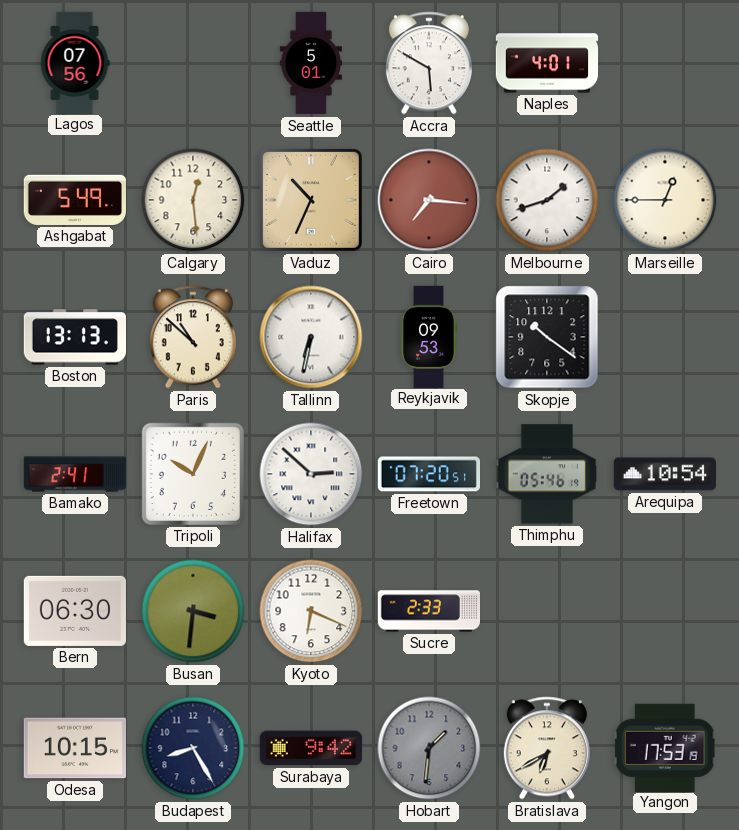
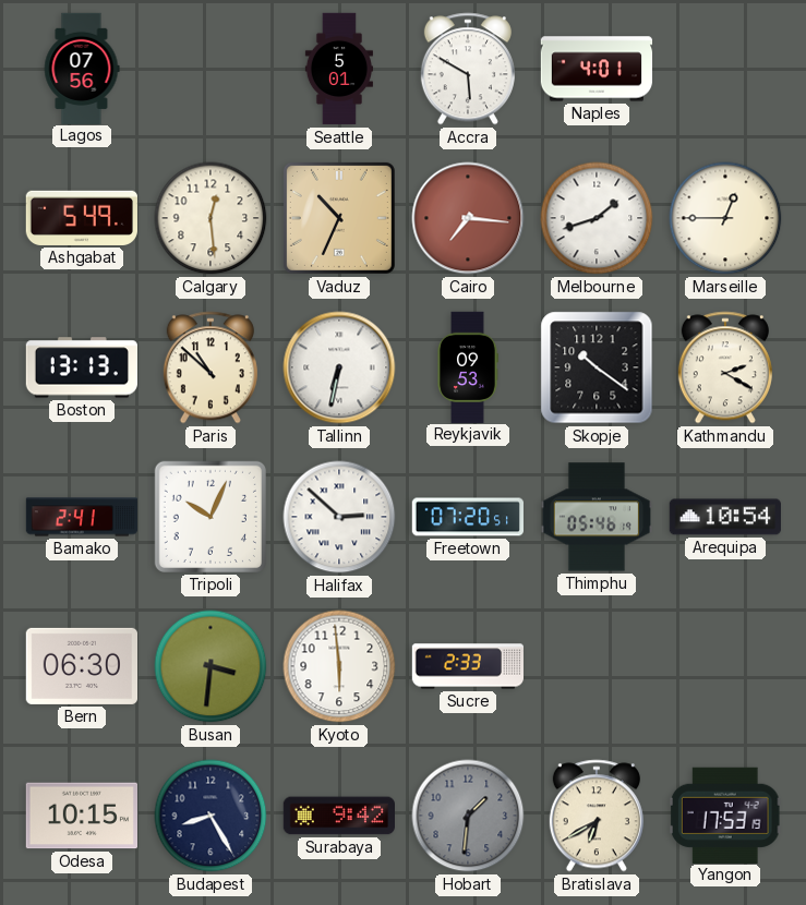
Kathmandu: none -> 2:20
Kyoto: 6:19 -> 5:59
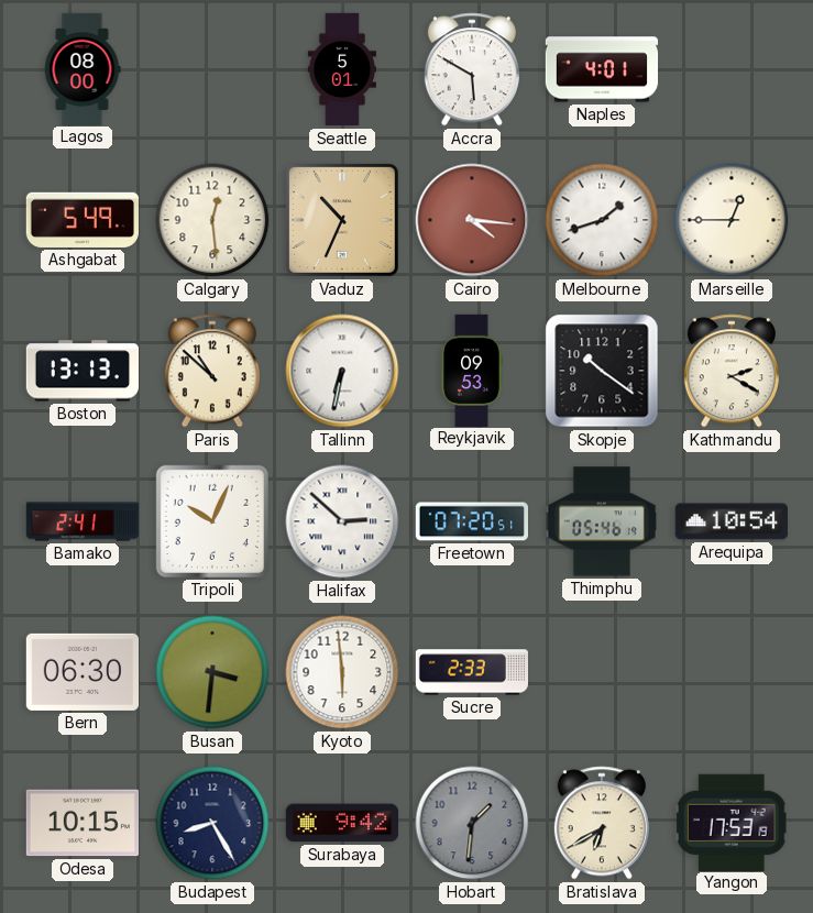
Lagos: 07:56 -> 08:00
Cairo: 7:16 -> 4:16
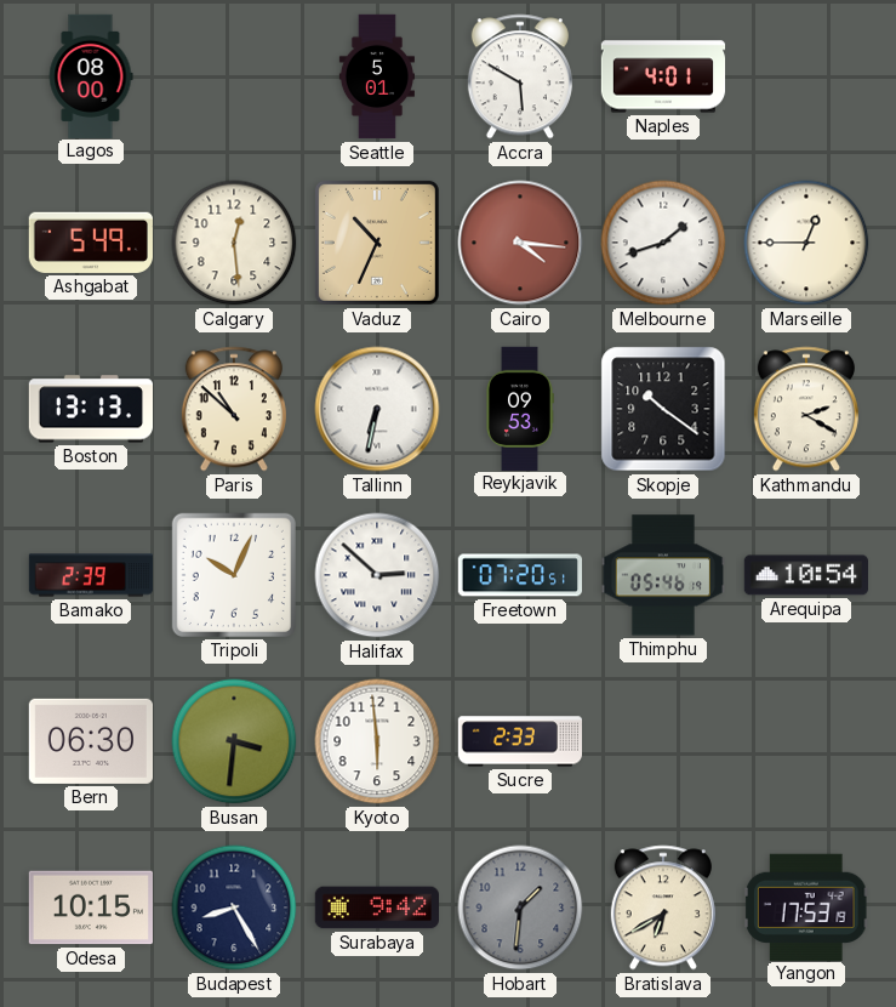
Bamako: 2:41 -> 2:39
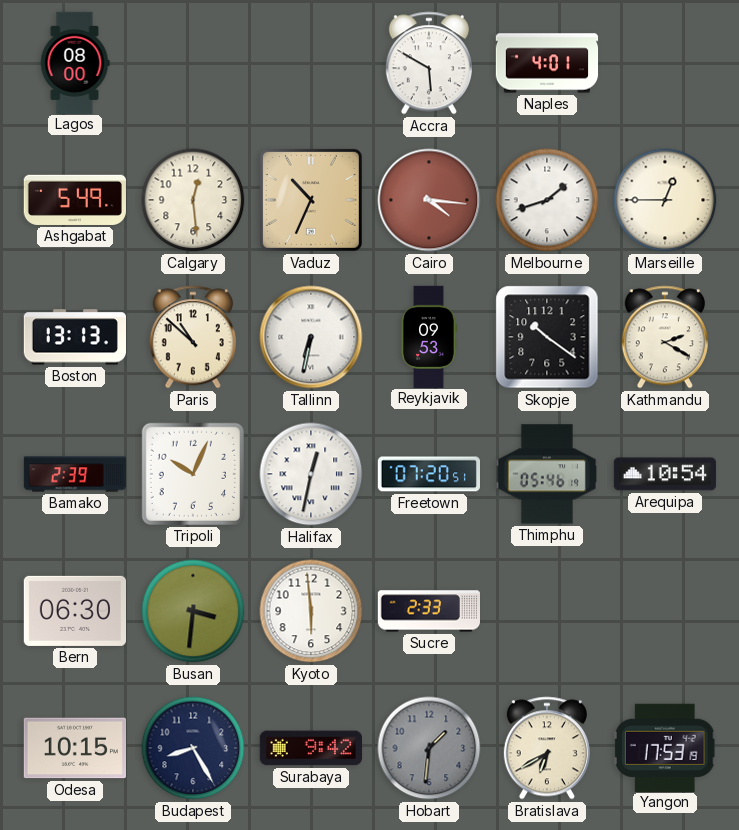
Seattle: 5:01 -> none
Halifax: 2:52 -> 12:32
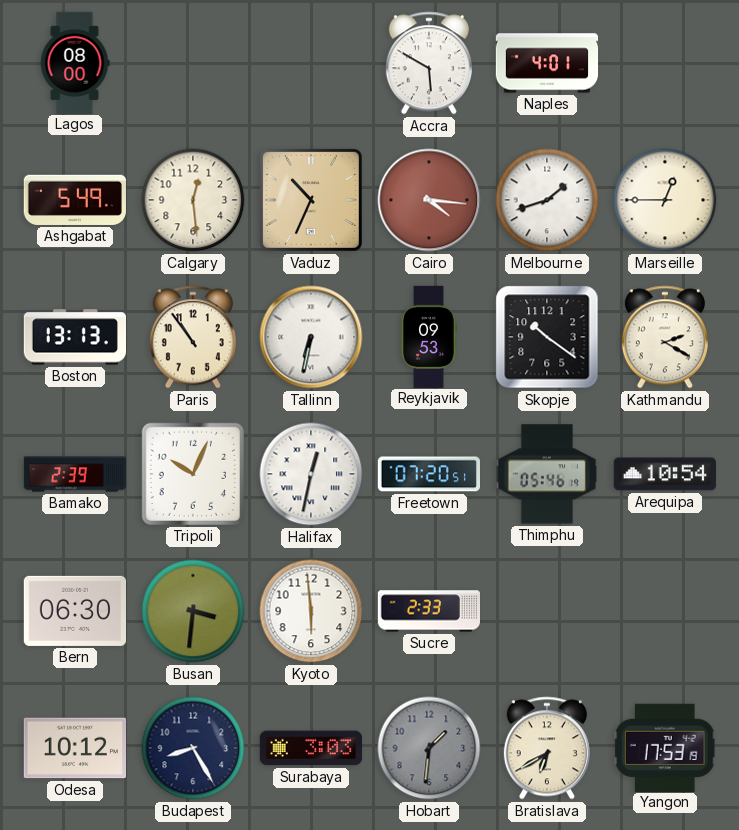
Paris: 10:52 -> 10:54
Odesa: 10:15 -> 10:12
Surabaya: 9:42 -> 3:03
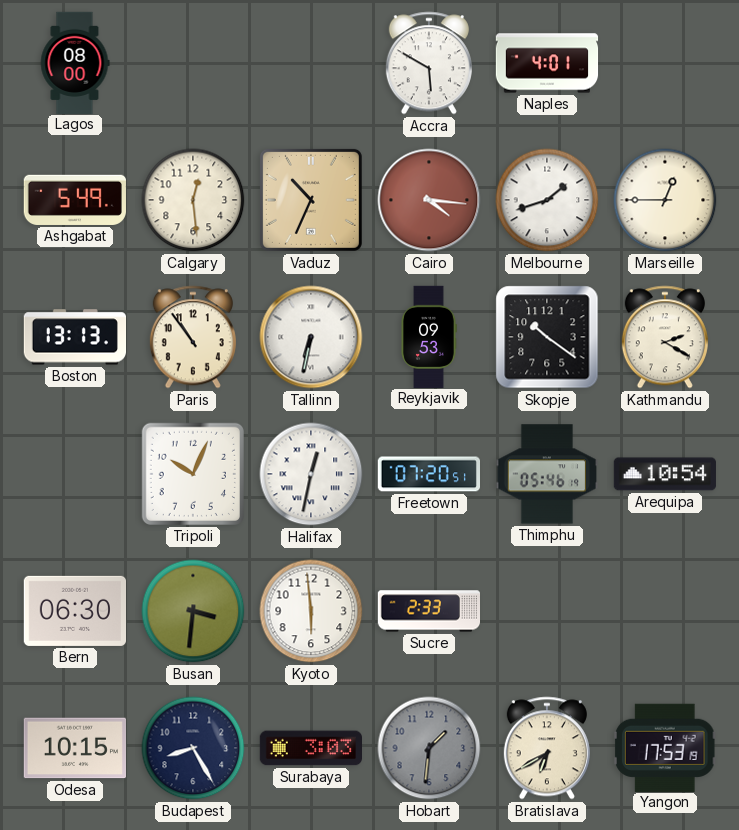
Bamako: 2:39 -> none
Odesa: 10:12 -> 10:15
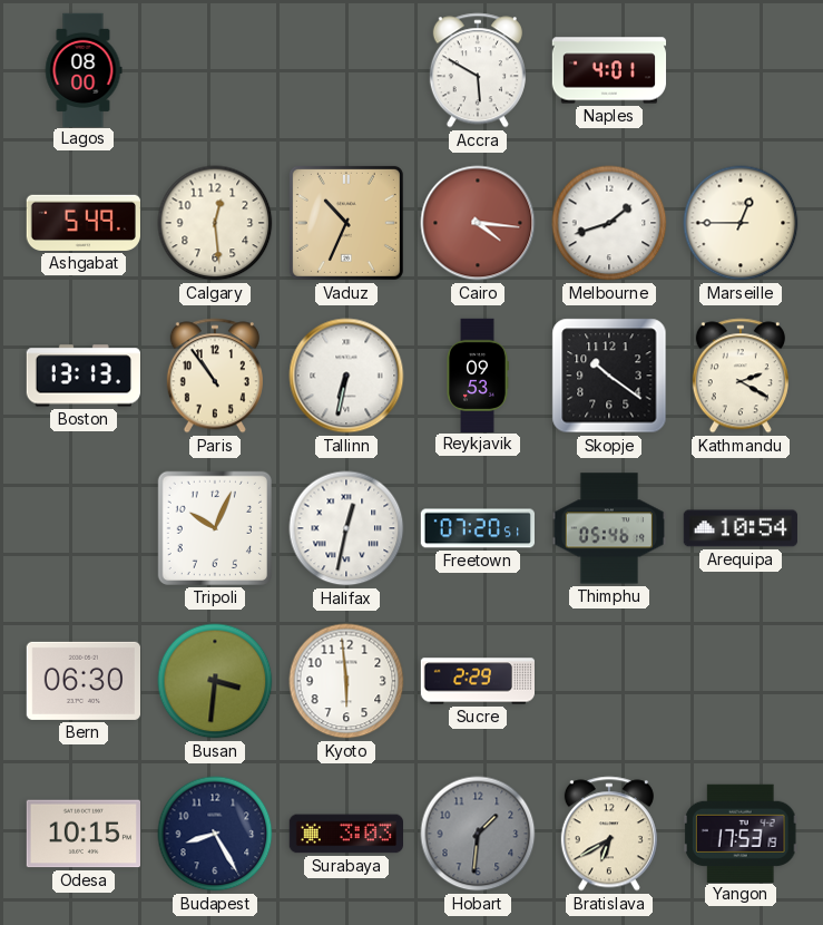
Sucre: 2:33 -> 2:29
